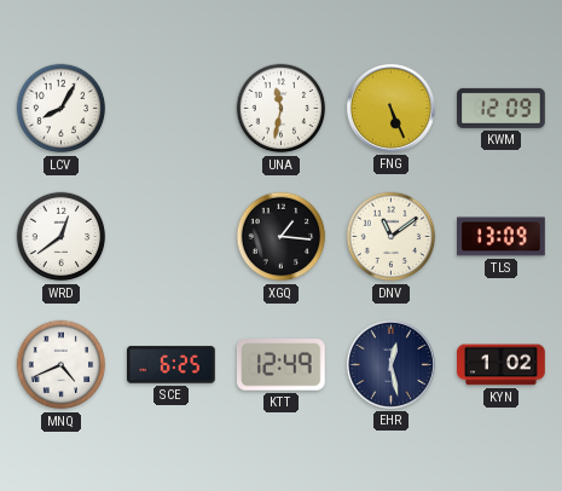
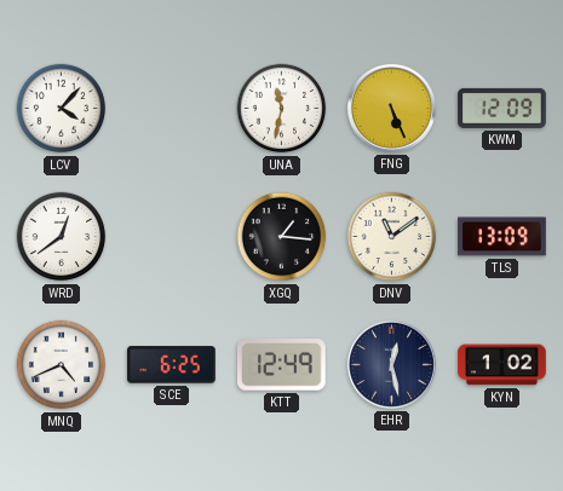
LCV: 8:05 -> 4:07
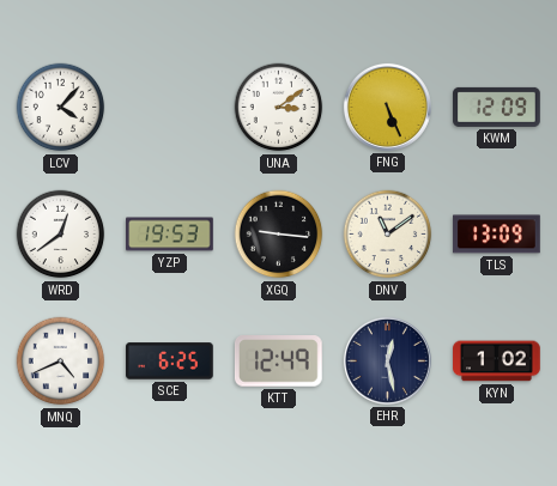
UNA: 11:32 -> 3:09
YZP: none -> 19:53
XGQ: 1:16 -> 9:16
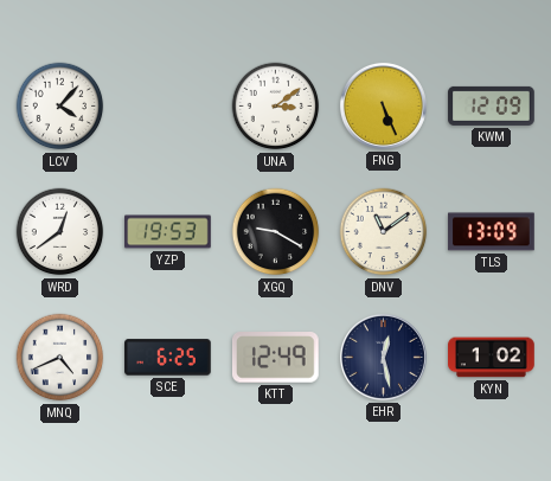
XGQ: 9:16 -> 9:20
